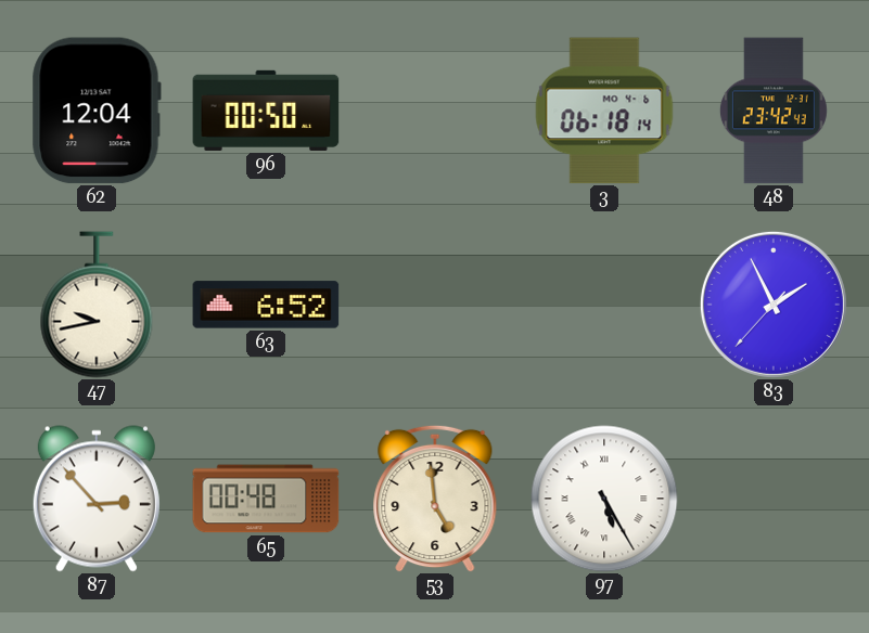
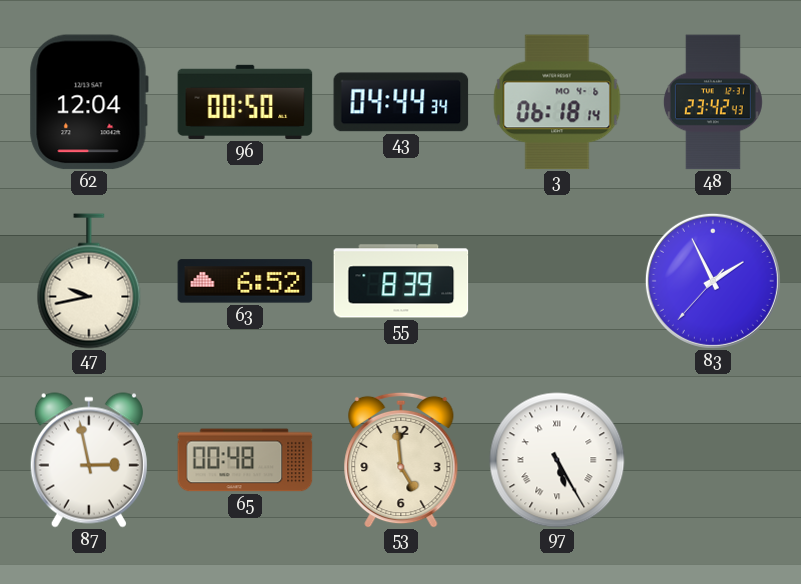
43: none -> 04:44
55: none -> 8:39
87: 2:53 -> 2:58
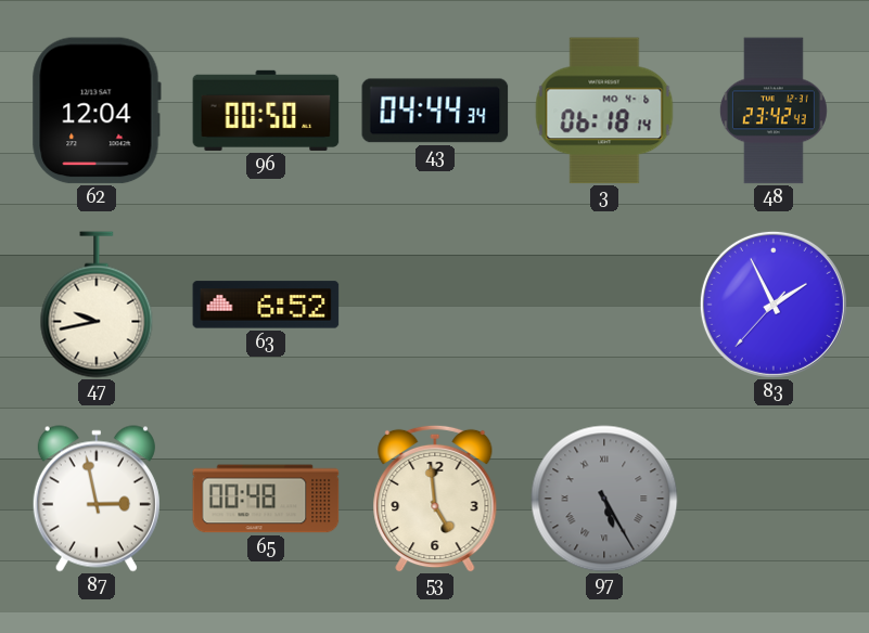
55: 8:39 -> none
97 dial: white -> grey
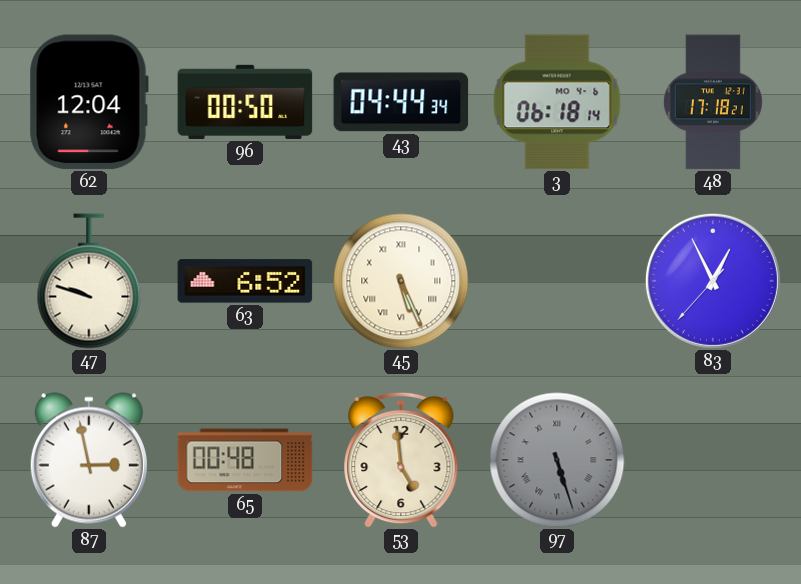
48: 23:42 -> 17:18
47: 9:43 -> 9:48
45: none -> 5:26
83: 1:55 -> 12:55
97: 5:25 -> 5:27
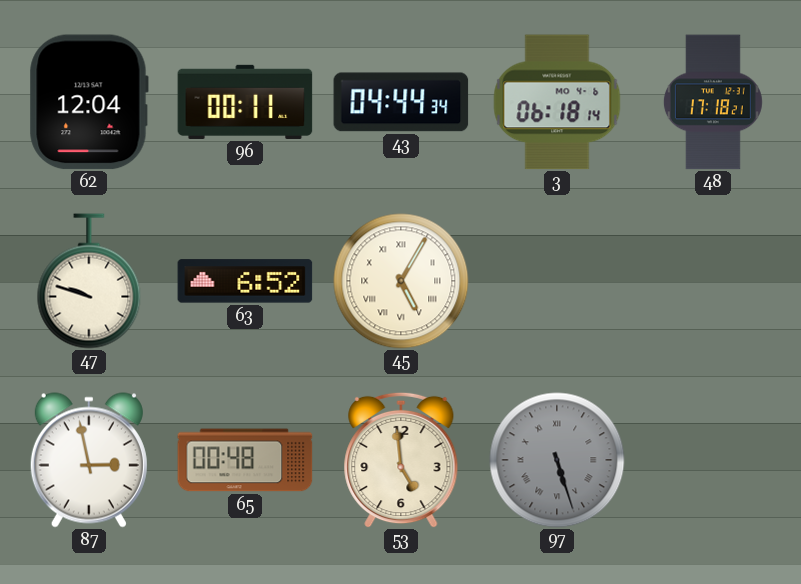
96: 00:50 -> 00:11
45: 5:26 -> 5:05
83: 12:55 -> none
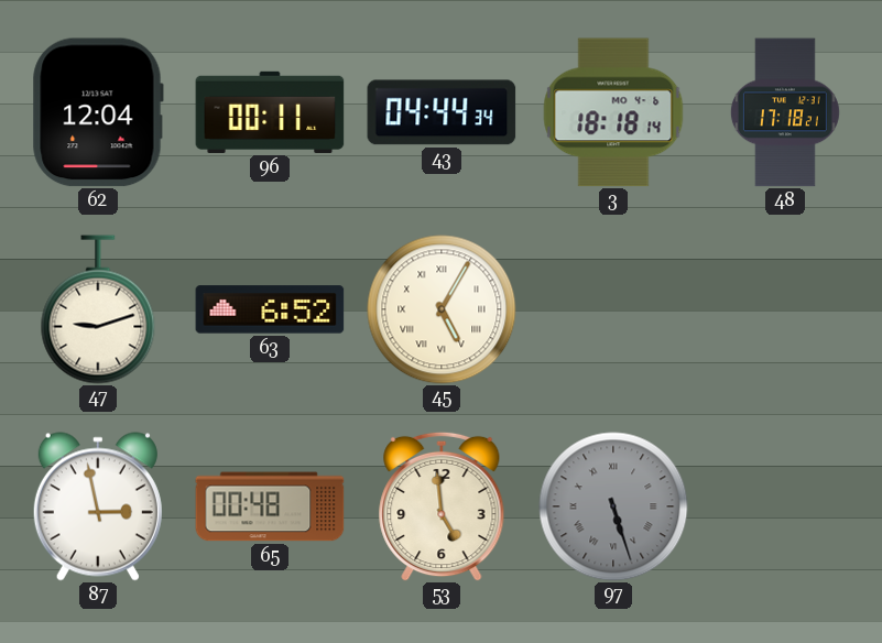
3: 06:18 -> 18:18
47: 9:48 -> 9:12
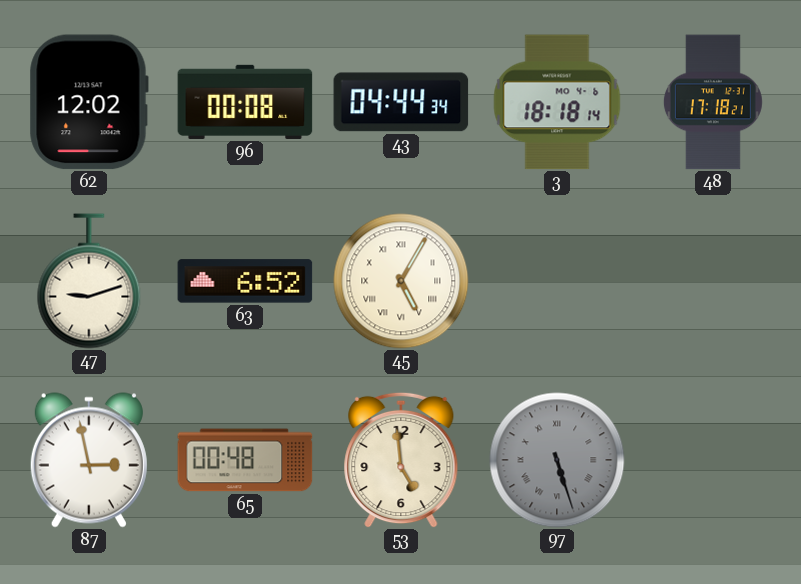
62: 12:04 -> 12:02
96: 00:11 -> 00:08
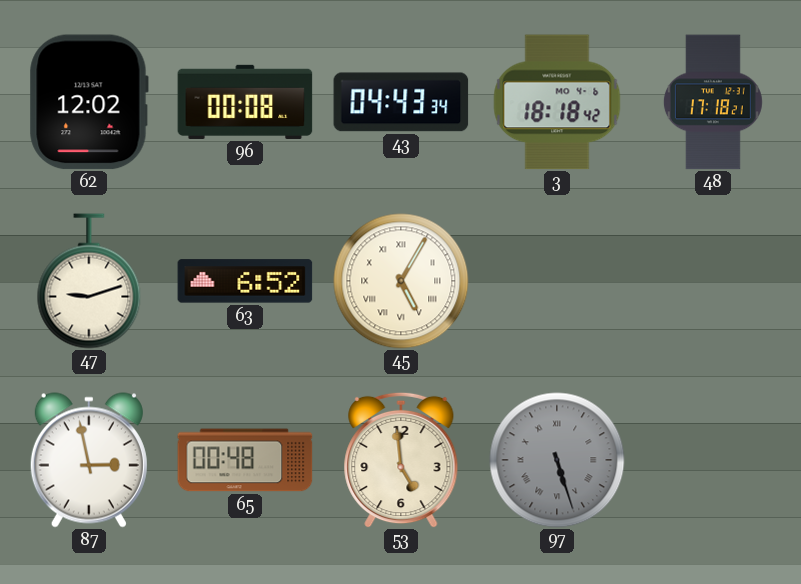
43: 04:44 -> 04:43
3: 18:18:14 -> 18:18:42
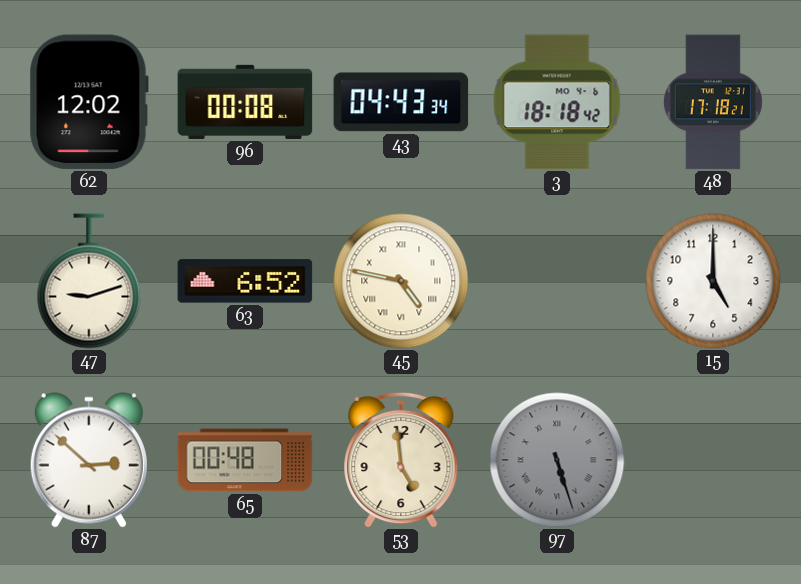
45: 5:05 -> 4:47
15: none -> 5:00
87: 2:58 -> 2:52
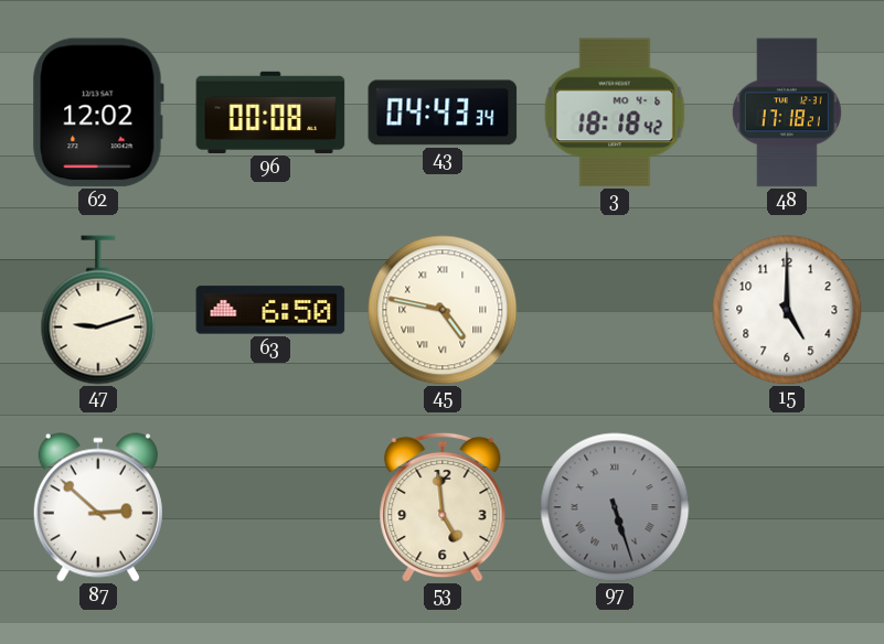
63: 6:52 -> 6:50
65: 00:48 -> none
